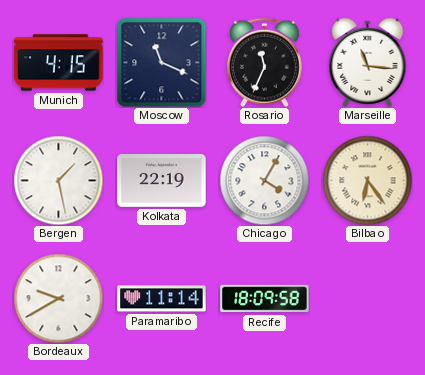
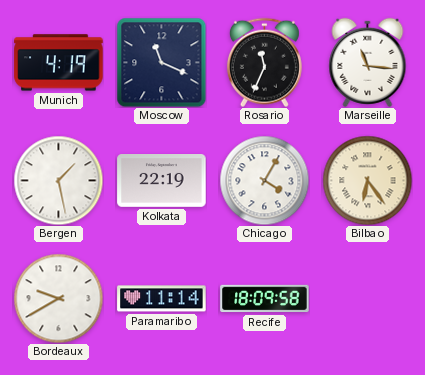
Munich: 4:15 -> 4:19
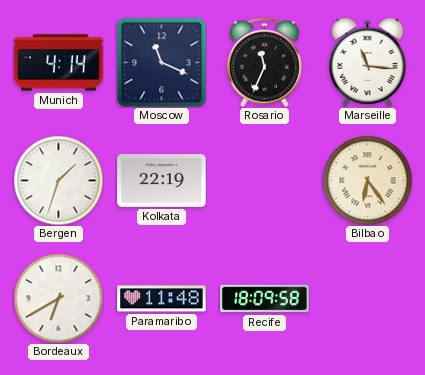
Munich: 4:19 -> 4:14
Bergen: 1:28 -> 1:33
Chicago: 4:05 -> none
Bordeaux: 9:40 -> 6:40
Paramaribo: 11:14 -> 11:48
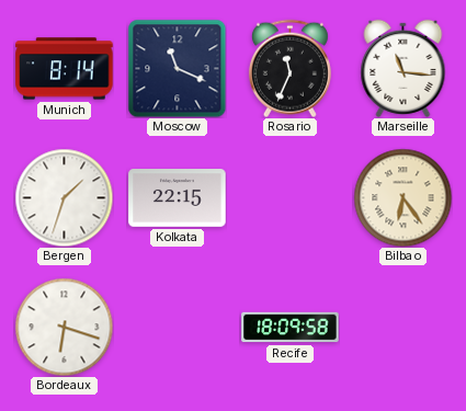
Munich: 4:14 -> 8:14
Kolkata: 22:19 -> 22:15
Bordeaux: 6:40 -> 6:18
Paramaribo: 11:48 -> none
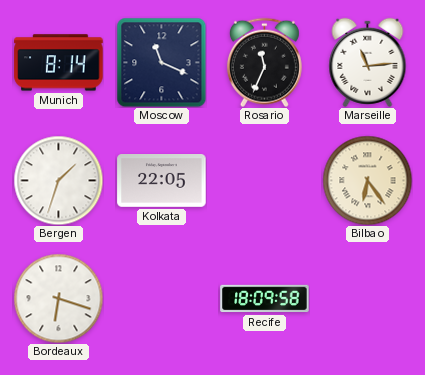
Marseille: 11:16 -> 11:14
Kolkata: 22:15 -> 22:05
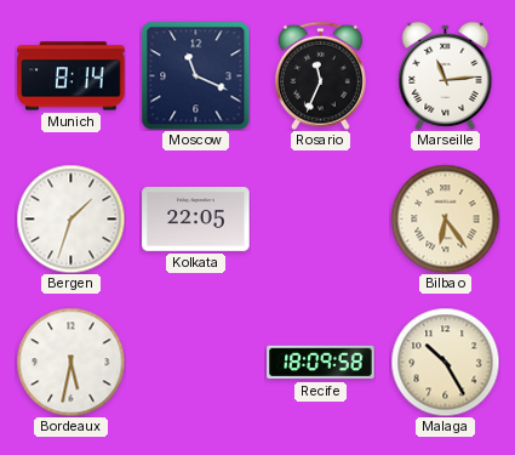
Bordeaux: 6:18 -> 5:32
Malaga: none -> 10:25
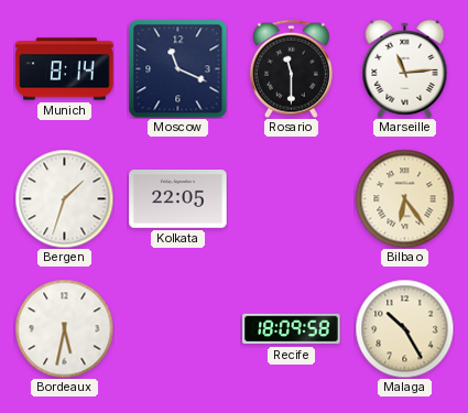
Rosario: 11:34 -> 11:30
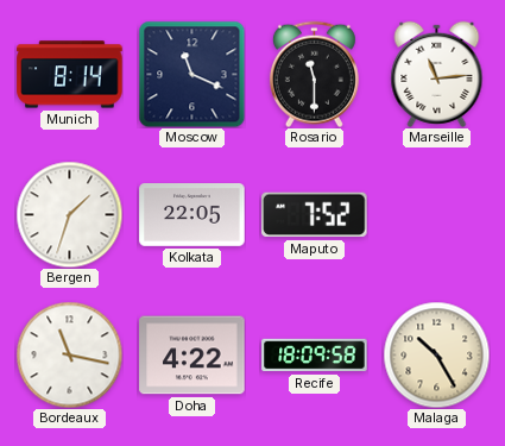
Maputo: none -> 7:52
Bilbao: 6:24 -> none
Bordeaux: 5:32 -> 11:17
Doha: none -> 4:22
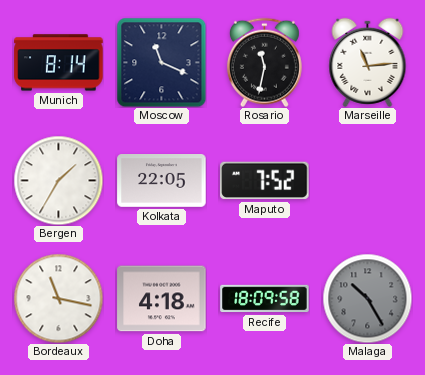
Rosario: 11:30 -> 11:32
Bergen: 1:33 -> 1:35
Doha: 4:22 -> 4:18
Malaga dial: cream -> grey
